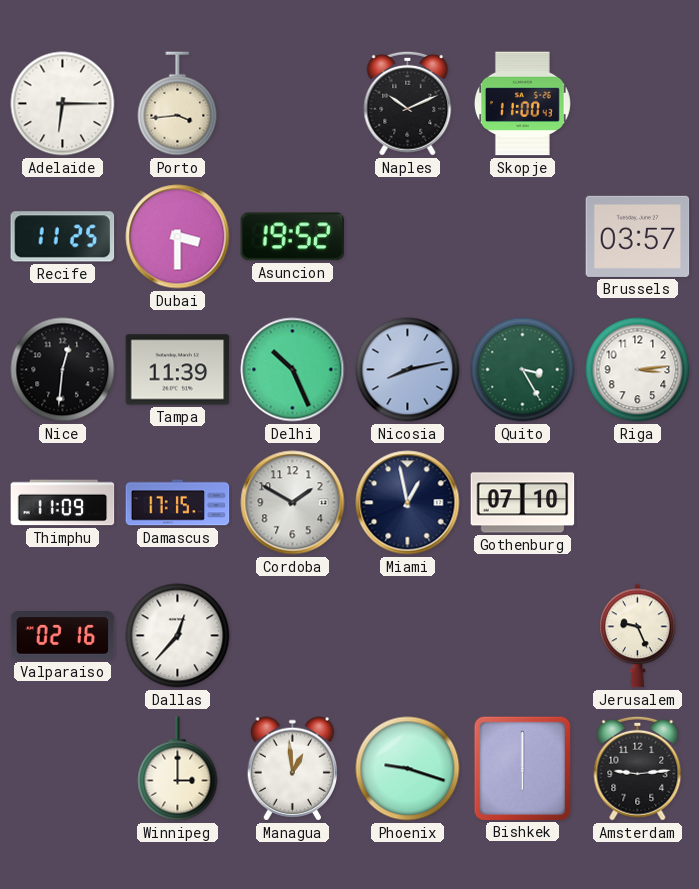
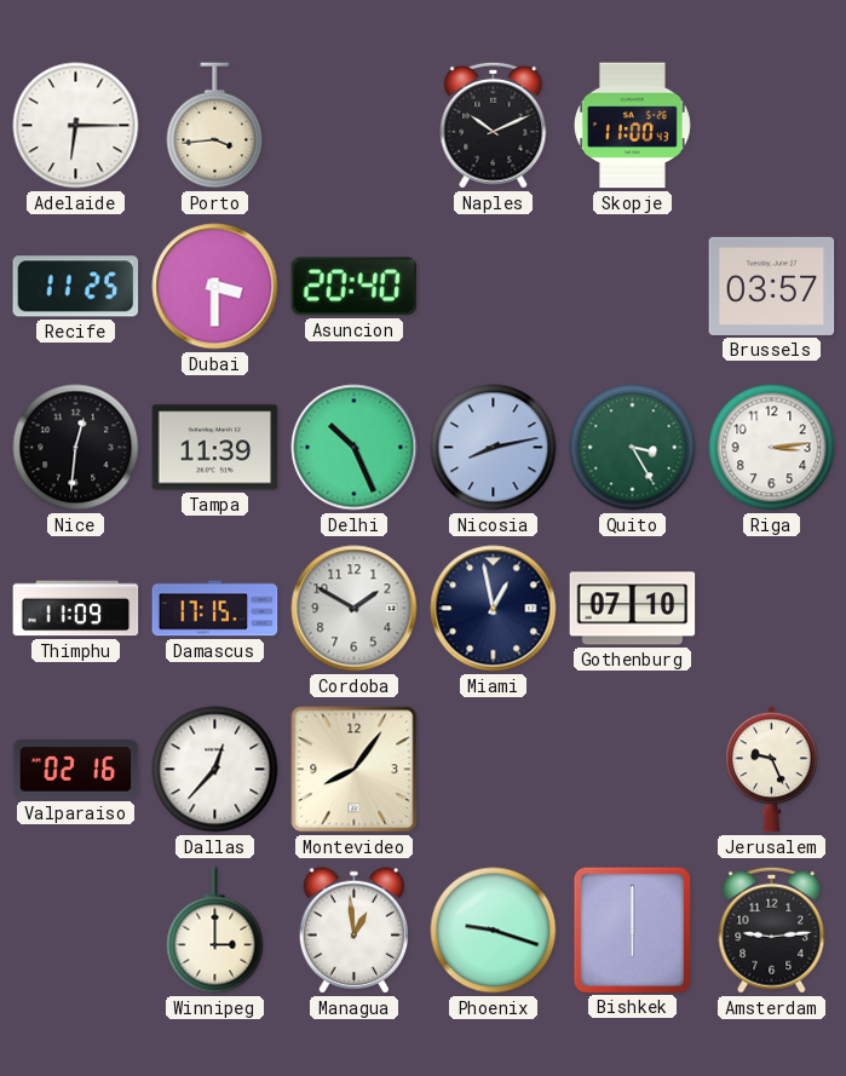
Asuncion: 19:52 -> 20:40
Montevideo: none -> 8:06
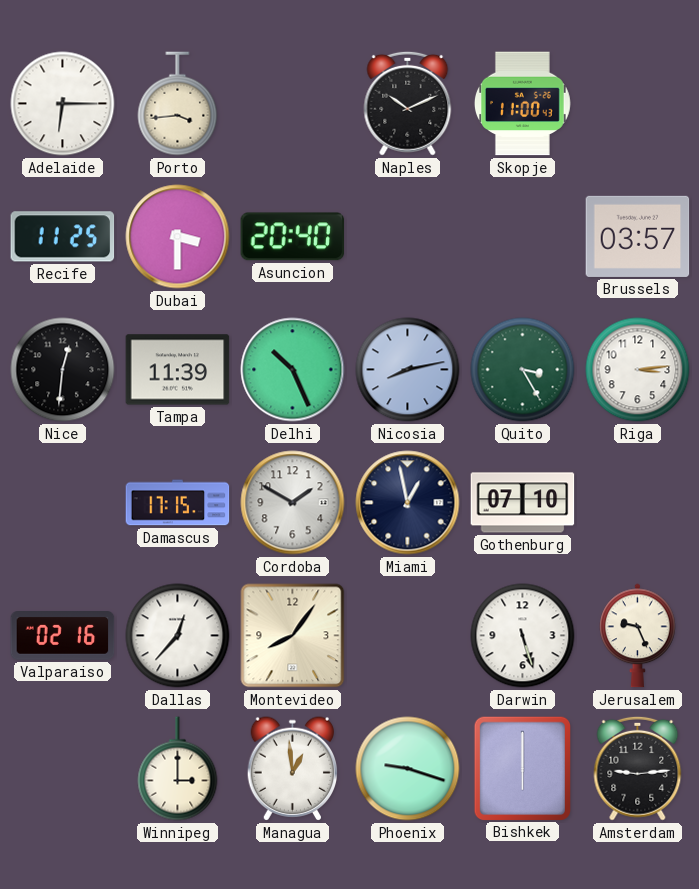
Thimphu: 11:09 -> none
Darwin: none -> 5:27
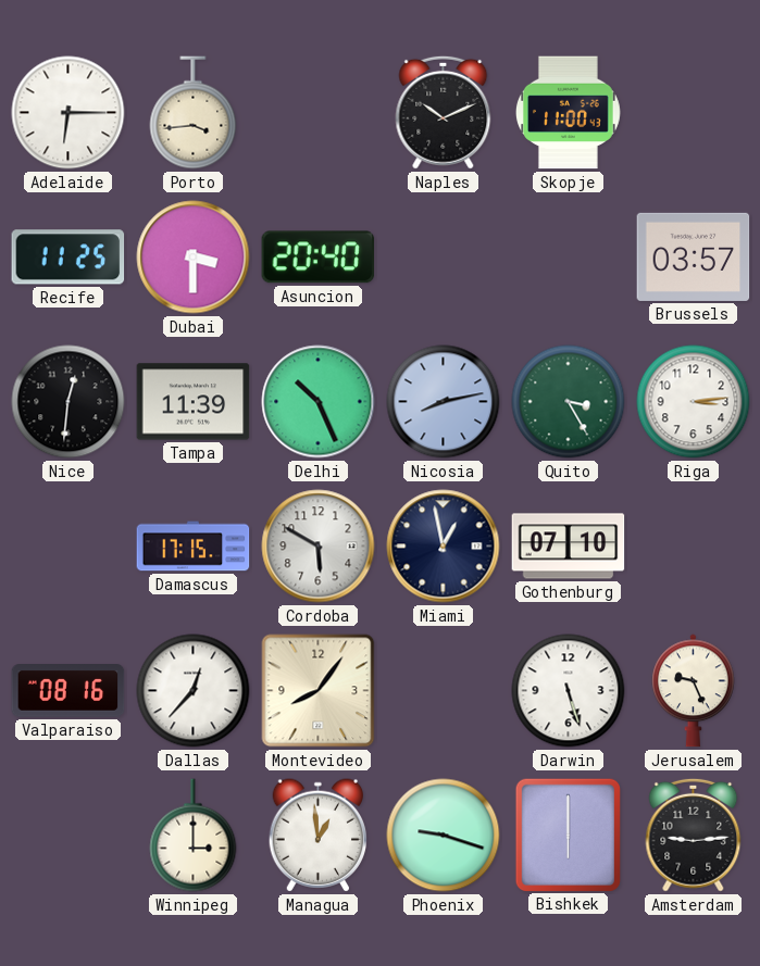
Cordoba: 1:50 -> 5:50
Valparaiso: 02:16 -> 08:16
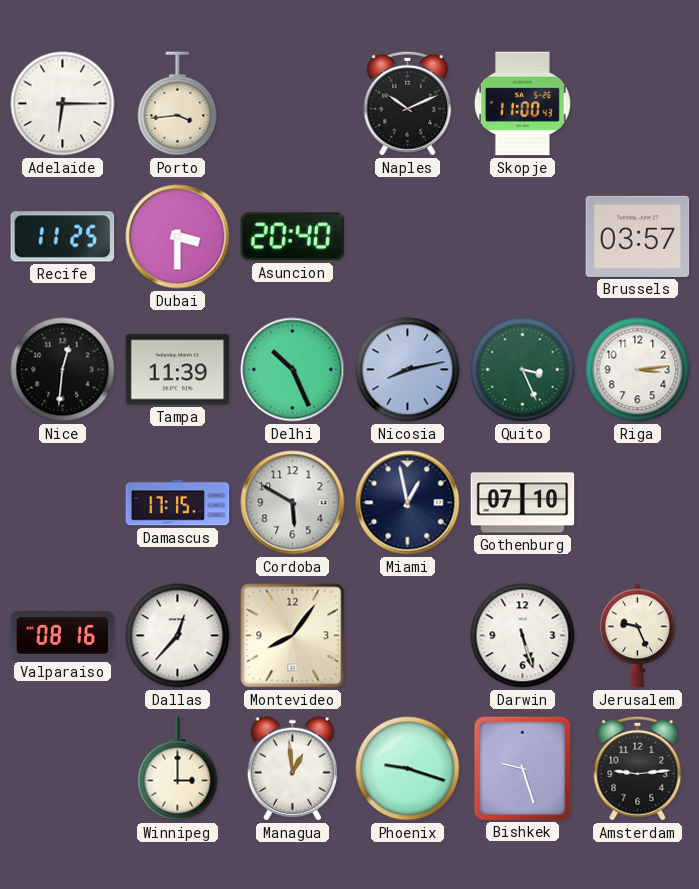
Quito: 3:25 -> 3:26
Bishkek: 6:00 -> 9:27
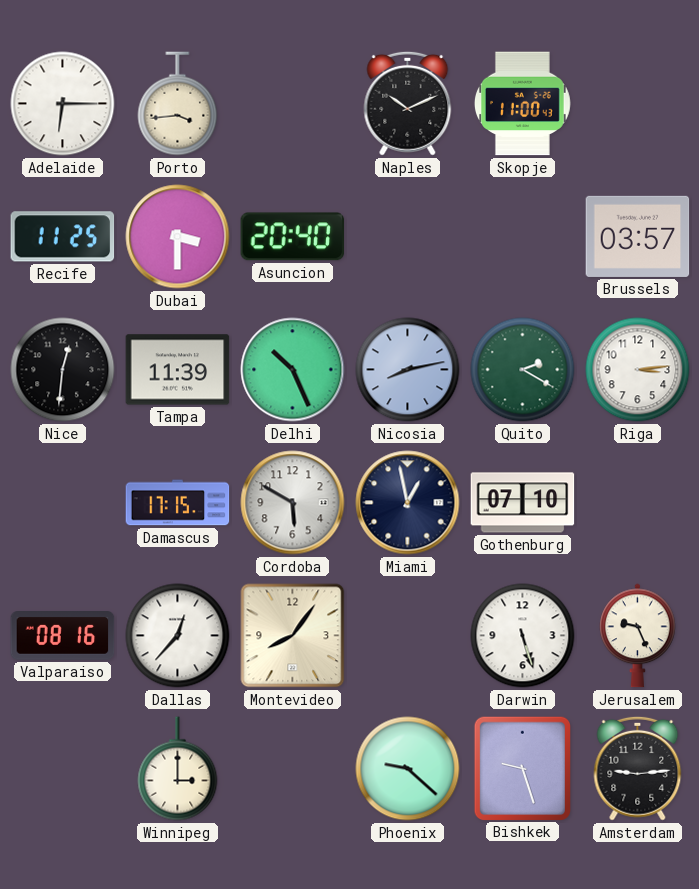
Quito: 3:26 -> 2:20
Managua: 12:59 -> none
Phoenix: 9:18 -> 9:22
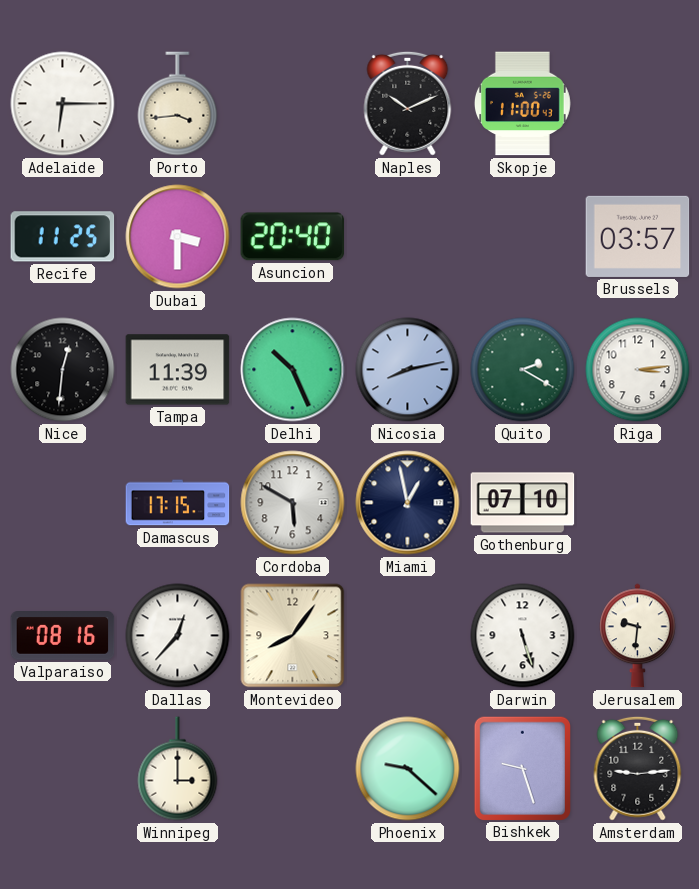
Jerusalem: 9:26 -> 9:31
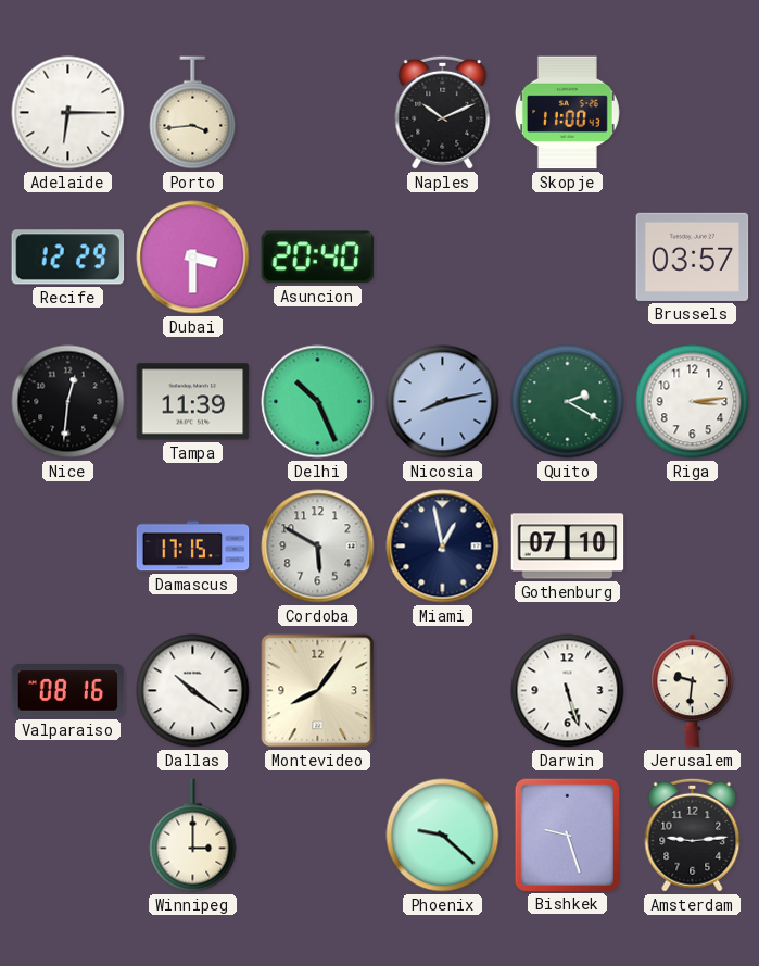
Recife: 11:25 -> 12:29
Dallas: 12:37 -> 10:21
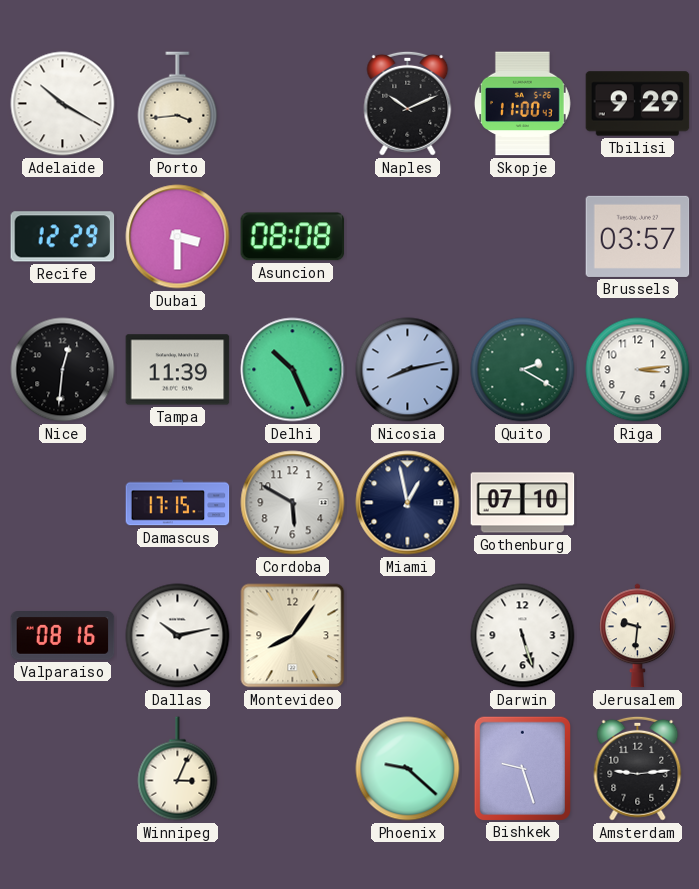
Adelaide: 6:15 -> 10:20
Tbilisi: none -> 9:29
Asuncion: 20:40 -> 08:08
Dallas: 10:21 -> 10:13
Winnipeg: 3:00 -> 3:04
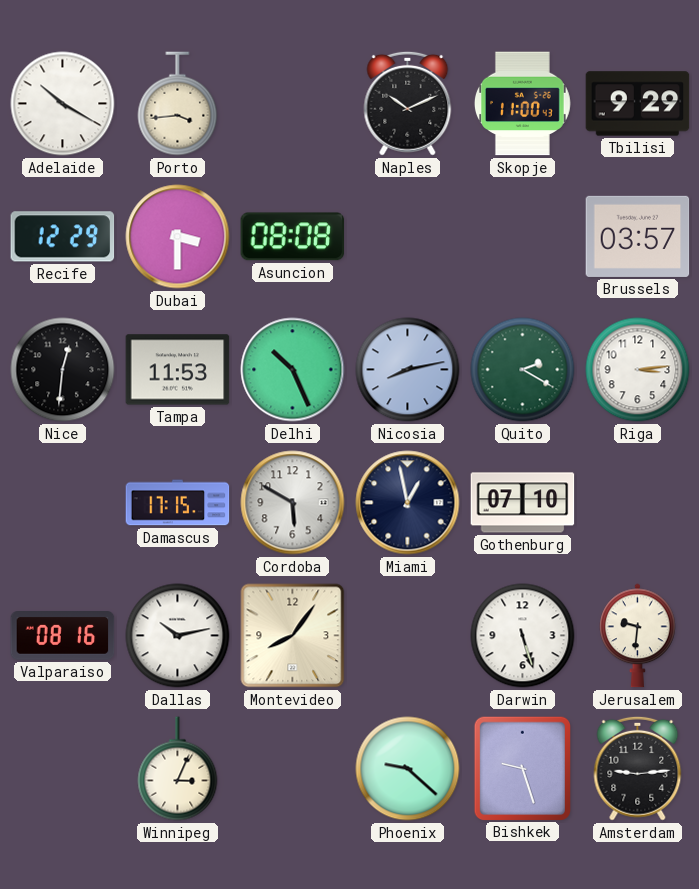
Tampa: 11:39 -> 11:53
